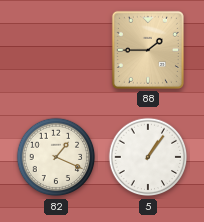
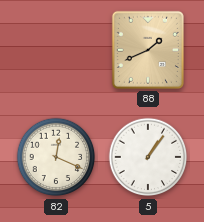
88: 1:45 -> 1:41
82: 1:19 -> 12:19
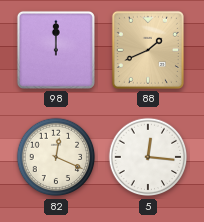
98: none -> 12:00
5: 1:06 -> 12:16
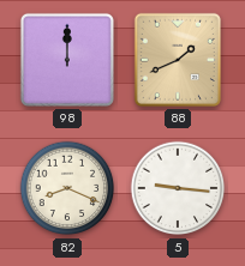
82: 12:19 -> 8:19
5: 12:16 -> 9:16
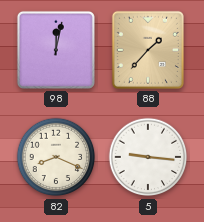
98: 12:00 -> 12:02
88: 1:41 -> 1:37
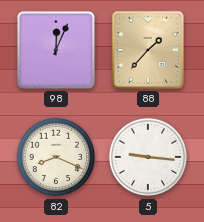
98: 12:02 -> 12:04
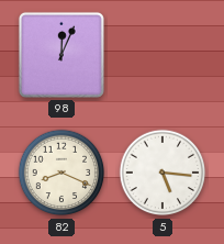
88: 1:37 -> none
5: 9:16 -> 5:16
